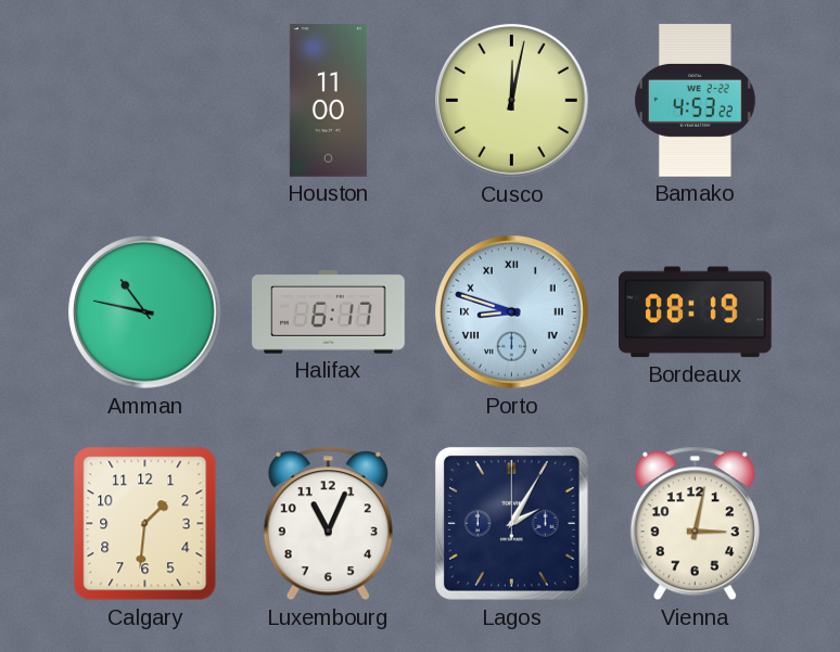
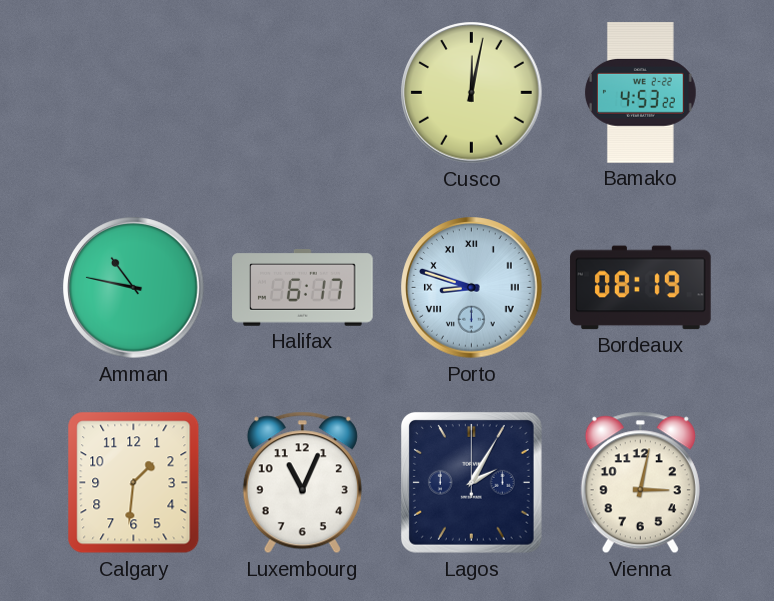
Houston: 11:00 -> none
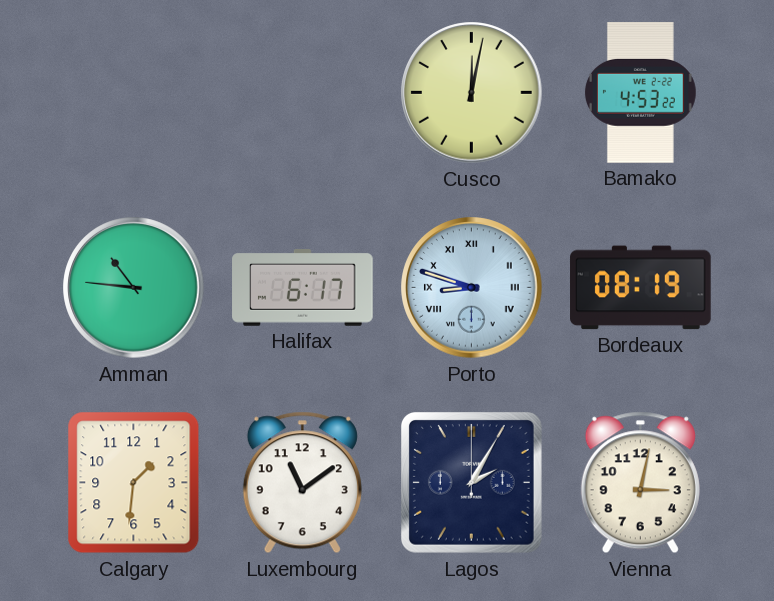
Amman: 10:47 -> 10:46
Luxembourg: 11:04 -> 11:09
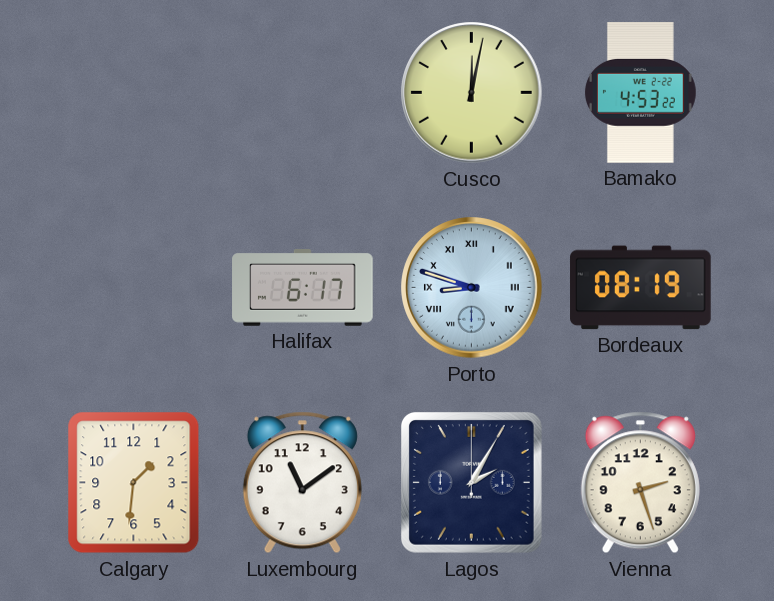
Amman: 10:46 -> none
Vienna: 3:02 -> 2:27
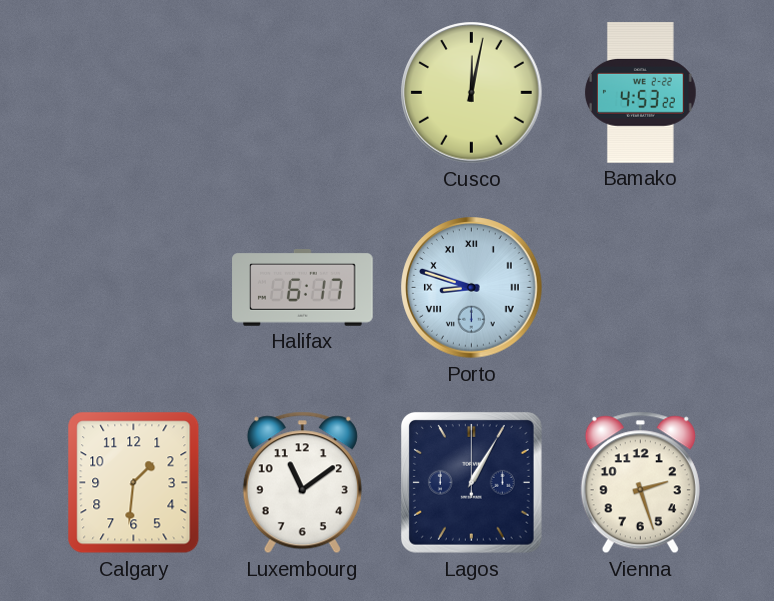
Bordeaux: 08:19 -> none
Lagos: 2:05 -> 1:05
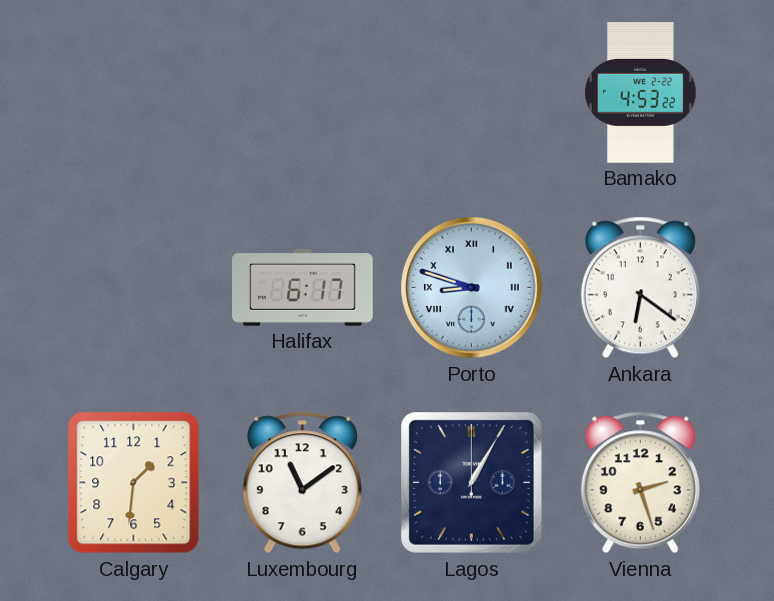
Cusco: 12:02 -> none
Ankara: none -> 6:21
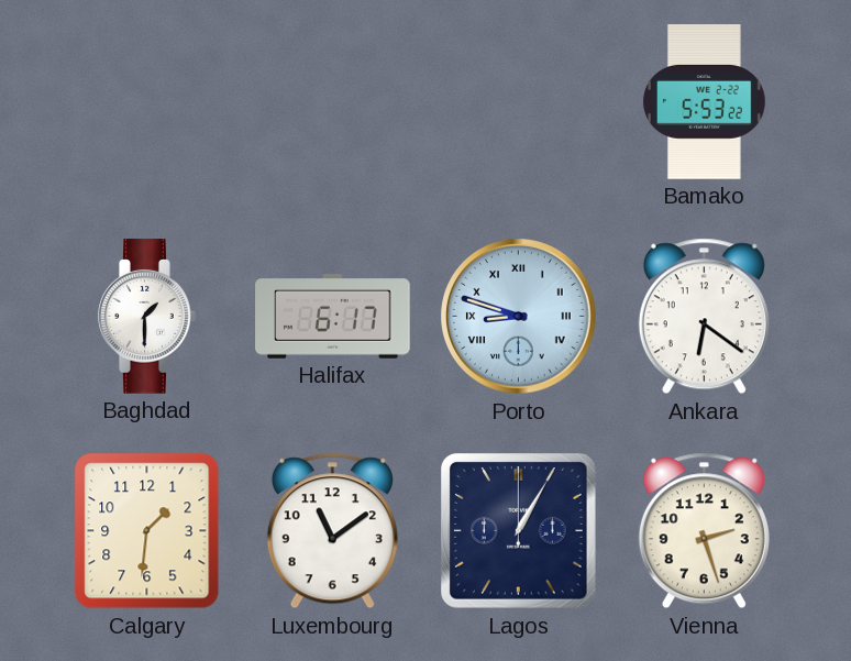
Bamako: 4:53 -> 5:53
Baghdad: none -> 1:30
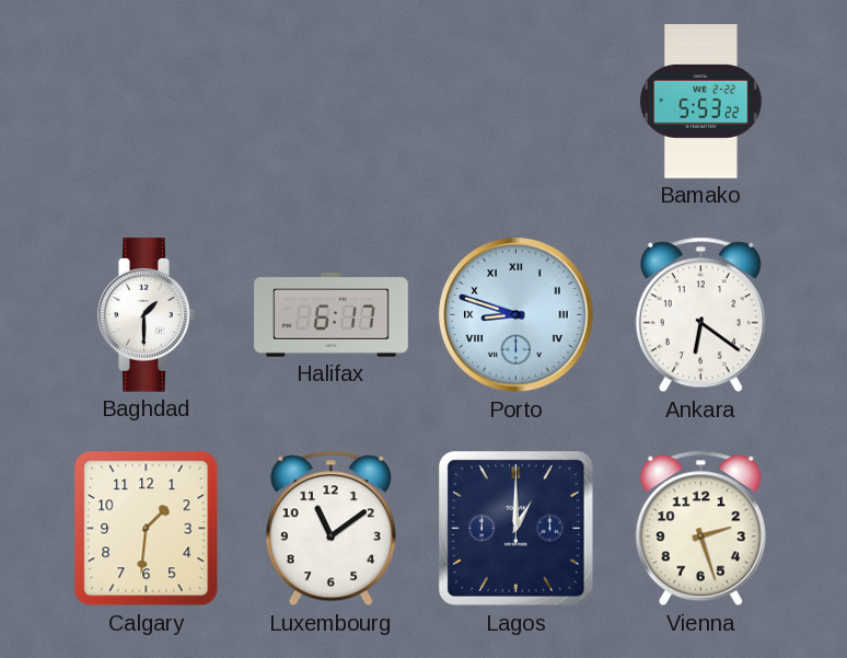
Lagos: 1:05 -> 1:00
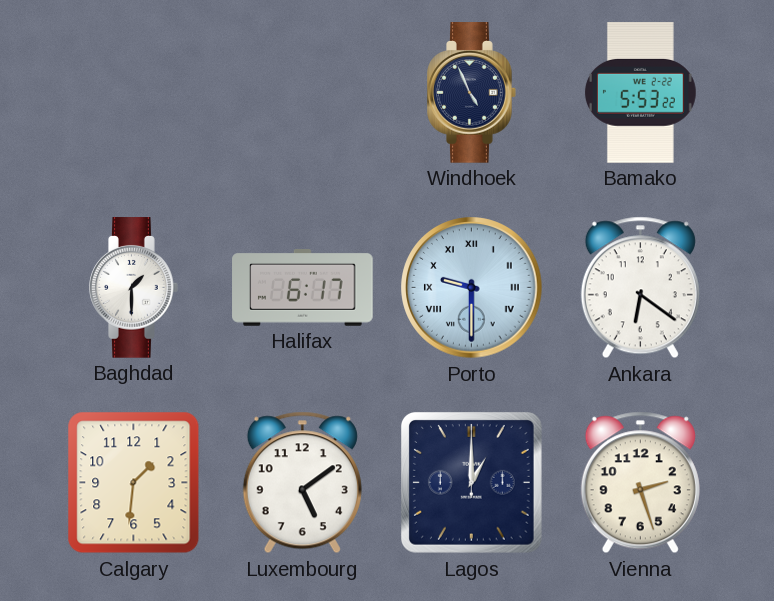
Windhoek: none -> 4:56
Porto: 8:48 -> 9:30
Luxembourg: 11:09 -> 5:09
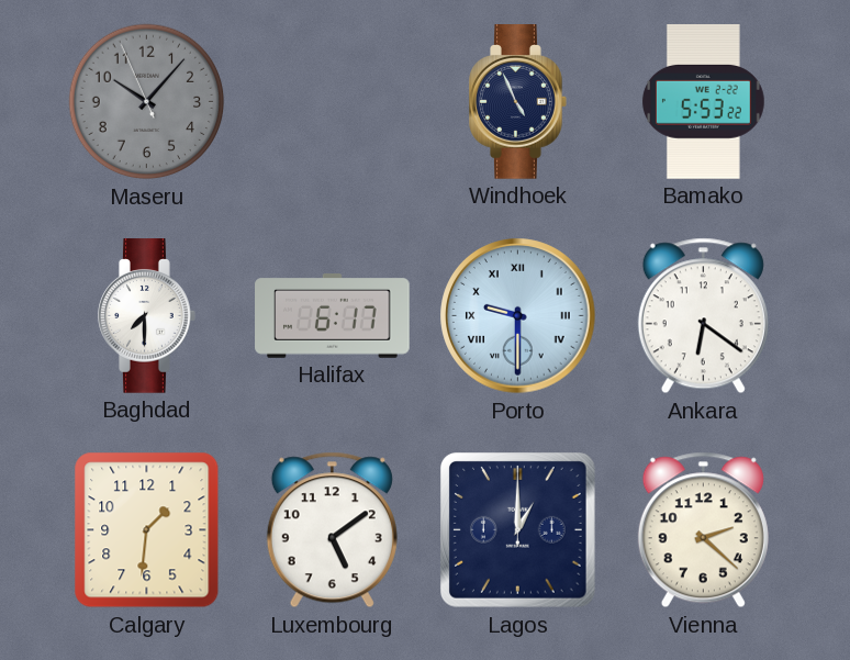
Maseru: none -> 10:06
Baghdad: 1:30 -> 7:30
Vienna: 2:27 -> 2:22
